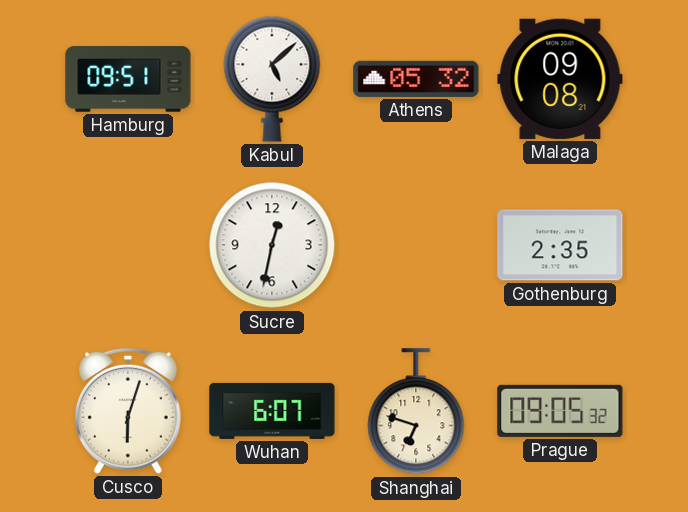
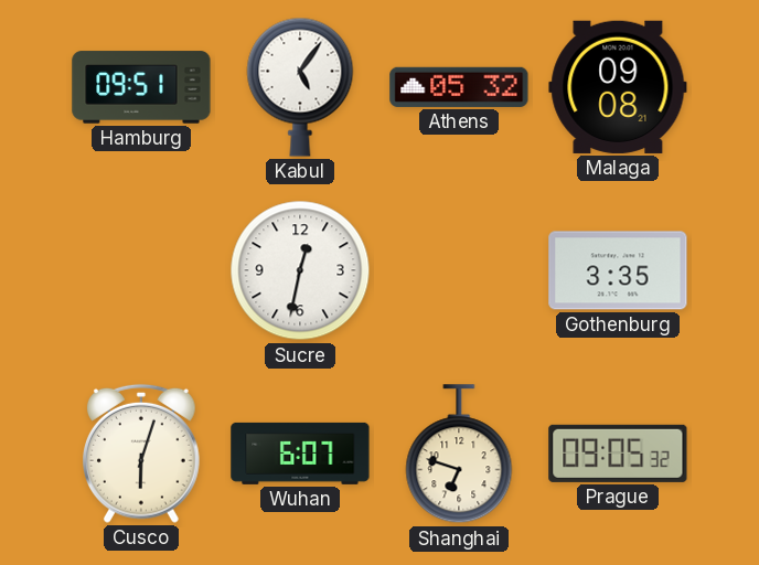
Kabul: 5:08 -> 5:06
Gothenburg: 2:35 -> 3:35
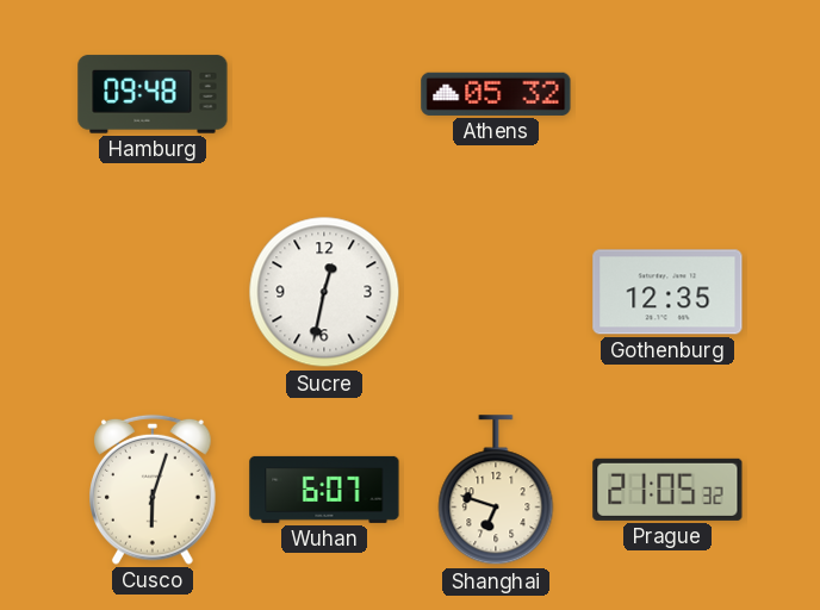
Hamburg: 09:51 -> 09:48
Kabul: 5:06 -> none
Malaga: 09:08 -> none
Gothenburg: 3:35 -> 12:35
Prague: 09:05 -> 21:05
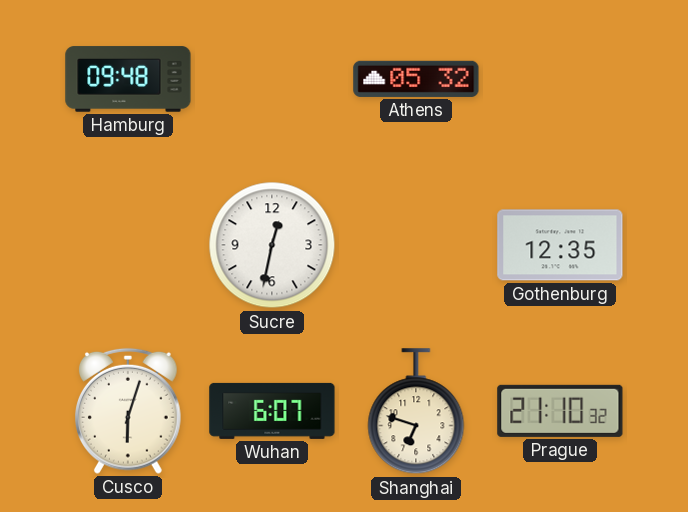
Prague: 21:05 -> 21:10
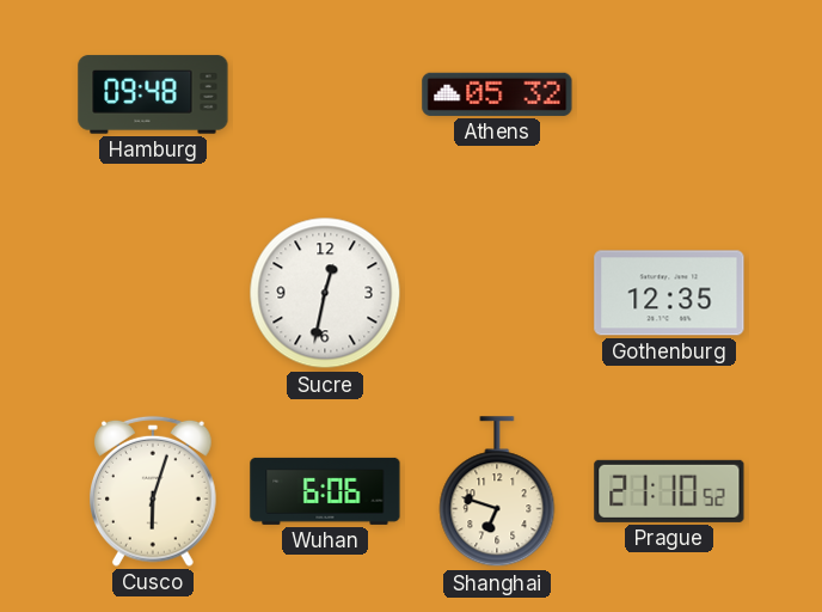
Wuhan: 6:07 -> 6:06
Prague: 21:10:32 -> 21:10:52
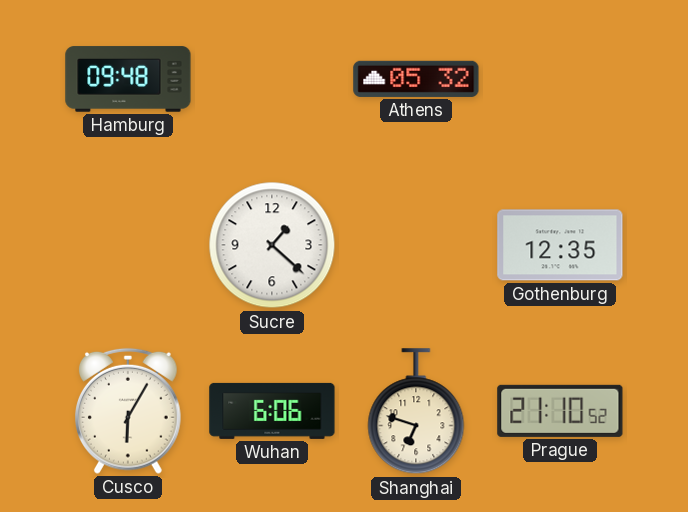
Sucre: 12:32 -> 1:22
Cusco: 6:03 -> 6:05
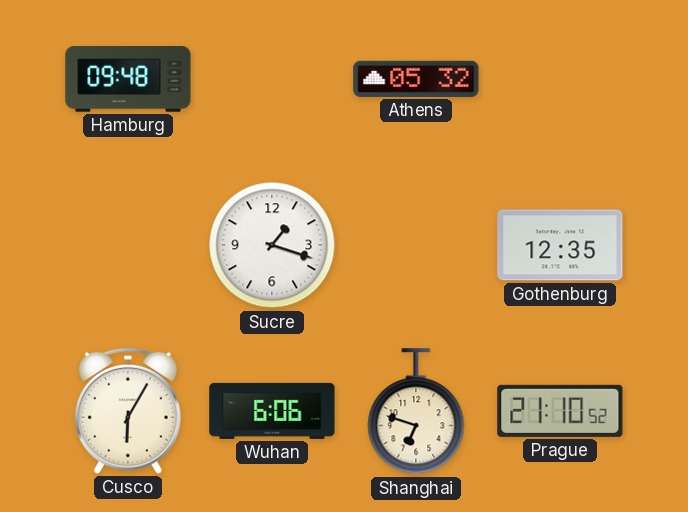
Sucre: 1:22 -> 1:18
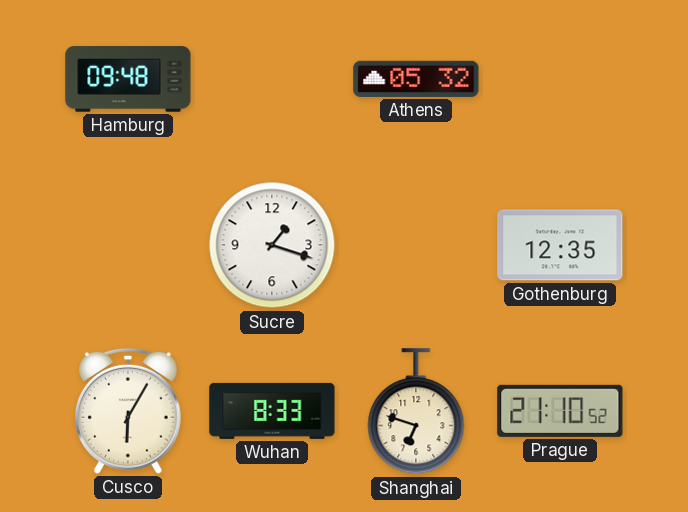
Wuhan: 6:06 -> 8:33
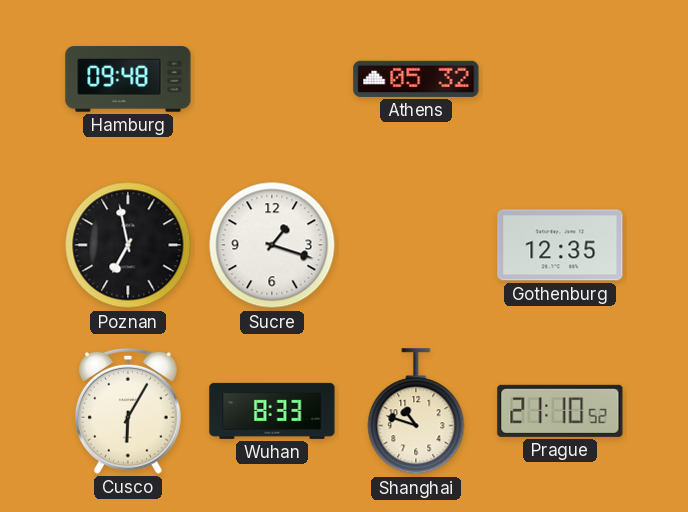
Poznan: none -> 6:58
Shanghai: 6:48 -> 10:48
